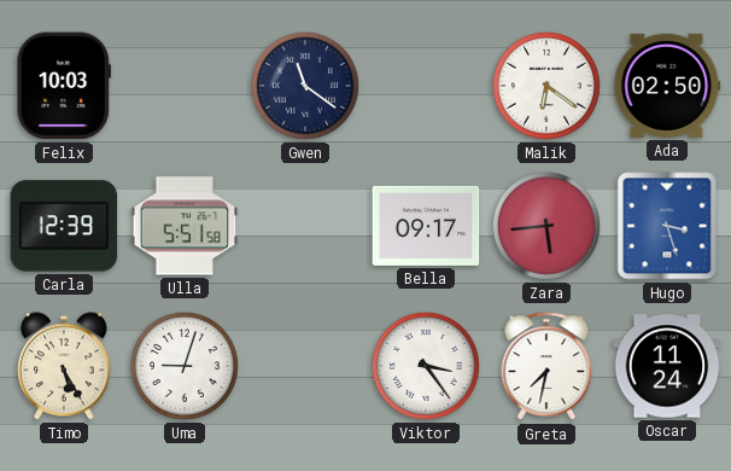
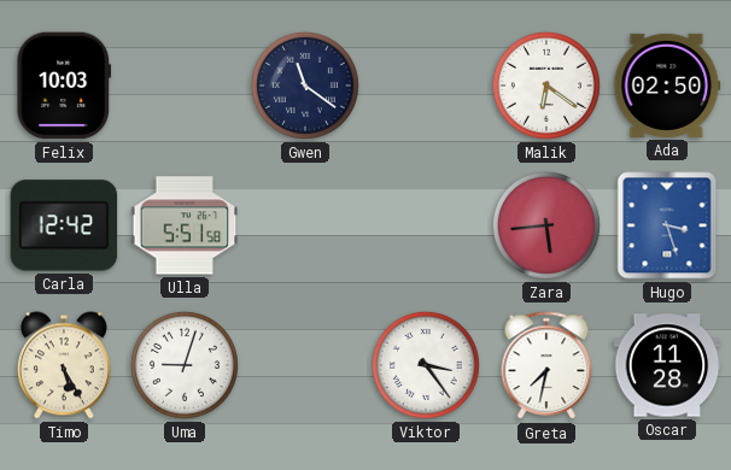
Carla: 12:39 -> 12:42
Bella: 09:17 -> none
Oscar: 11:24 -> 11:28
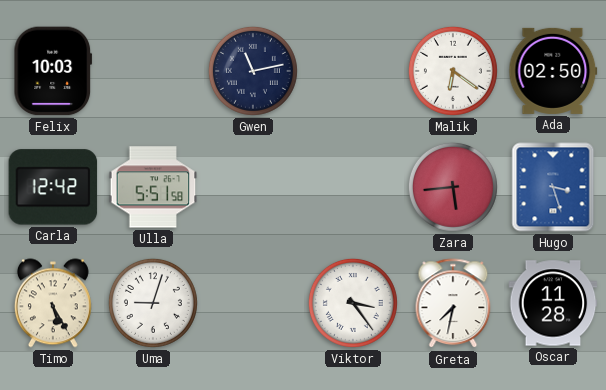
Gwen: 11:21 -> 11:13
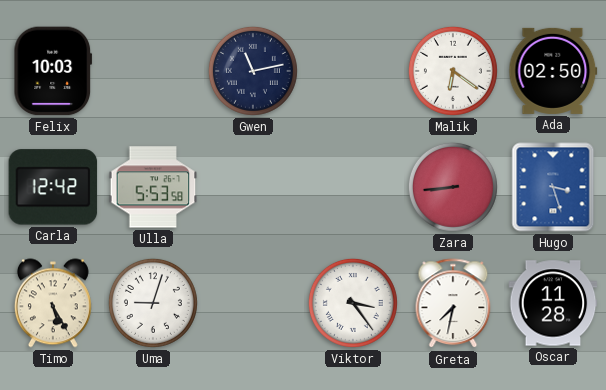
Ulla: 5:51 -> 5:53
Zara: 5:44 -> 8:44
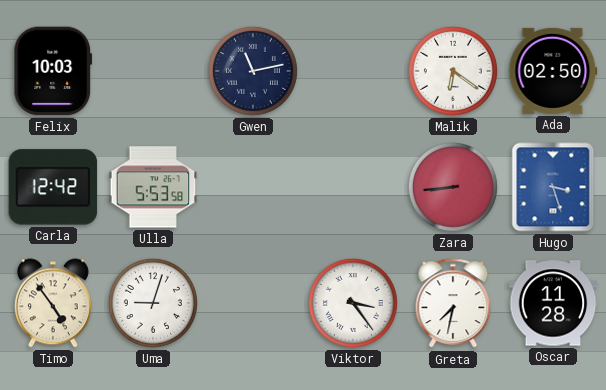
Timo: 5:25 -> 4:54
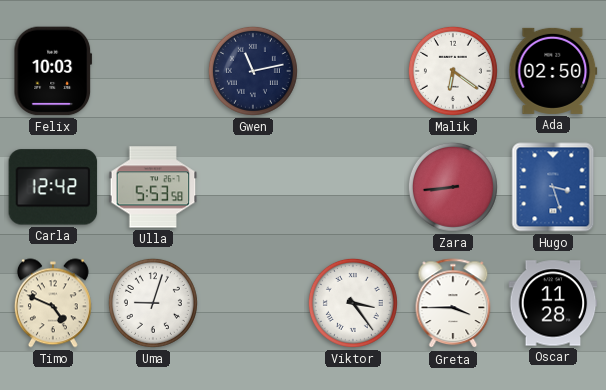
Timo: 4:54 -> 4:49
Greta: 7:32 -> 3:45
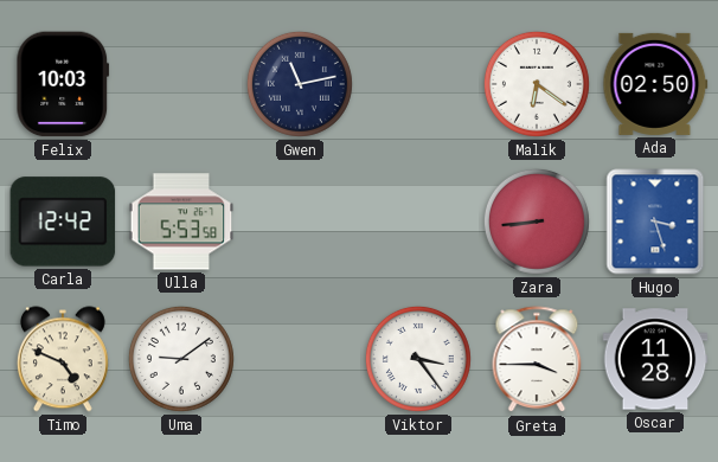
Uma: 9:03 -> 9:09
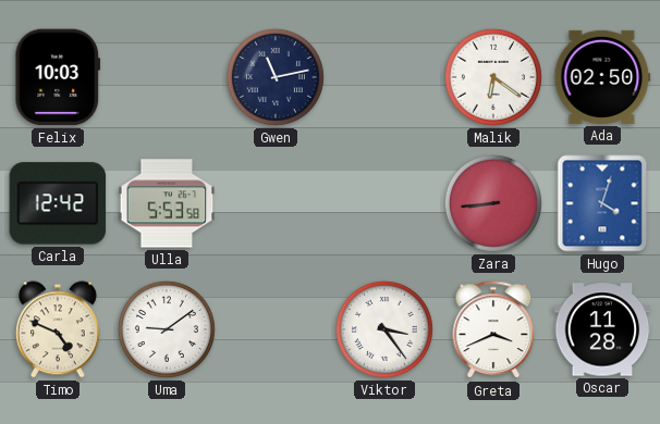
Hugo: 3:27 -> 4:03
Greta: 3:45 -> 3:41
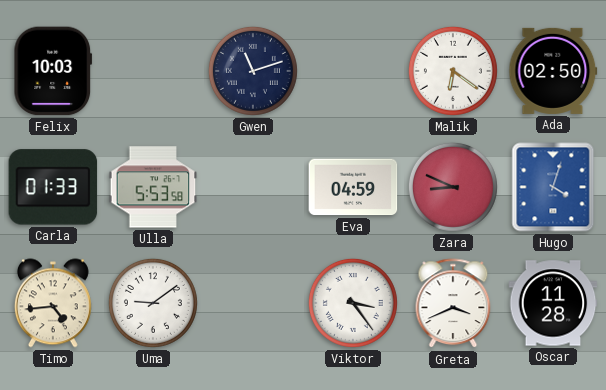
Gwen: 11:13 -> 11:12
Carla: 12:42 -> 01:33
Eva: none -> 04:59
Zara: 8:44 -> 8:49
Timo: 4:49 -> 4:44
